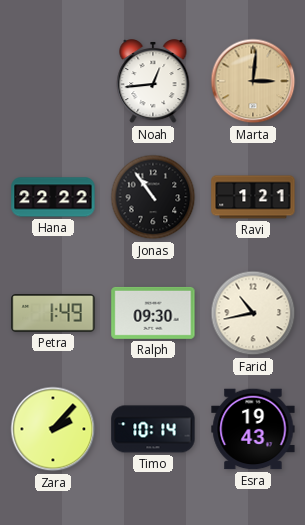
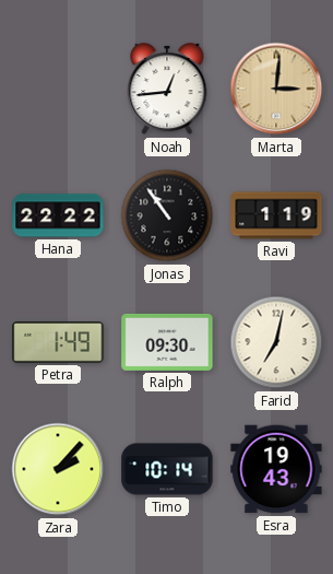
Ravi: 1:21 -> 1:19
Farid: 10:43 -> 7:02
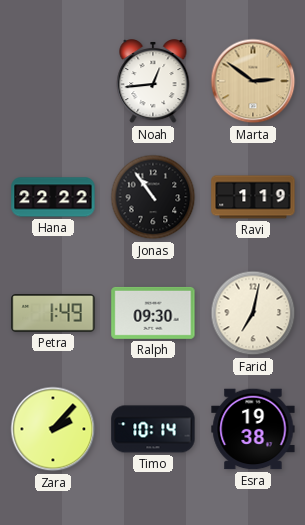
Marta: 3:01 -> 2:51
Esra: 19:43 -> 19:38
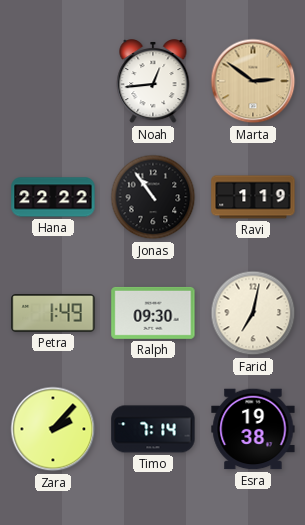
Timo: 10:14 -> 7:14
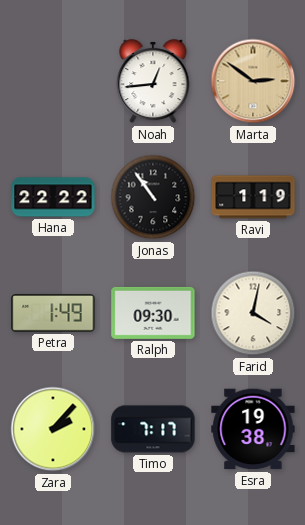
Farid: 7:02 -> 4:02
Timo: 7:14 -> 7:17
